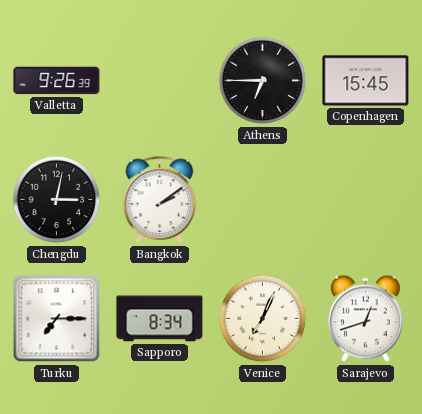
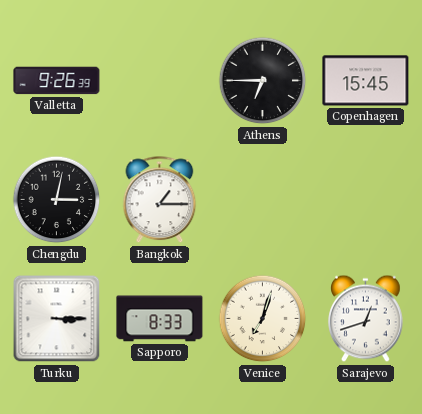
Bangkok: 2:09 -> 1:15
Turku: 7:15 -> 3:15
Sapporo: 8:34 -> 8:33
Venice: 7:04 -> 7:03
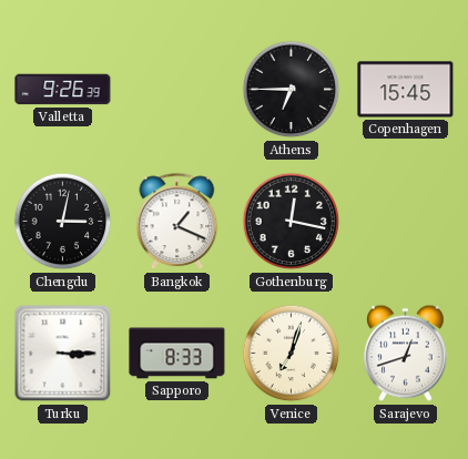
Bangkok: 1:15 -> 1:19
Gothenburg: none -> 12:17
